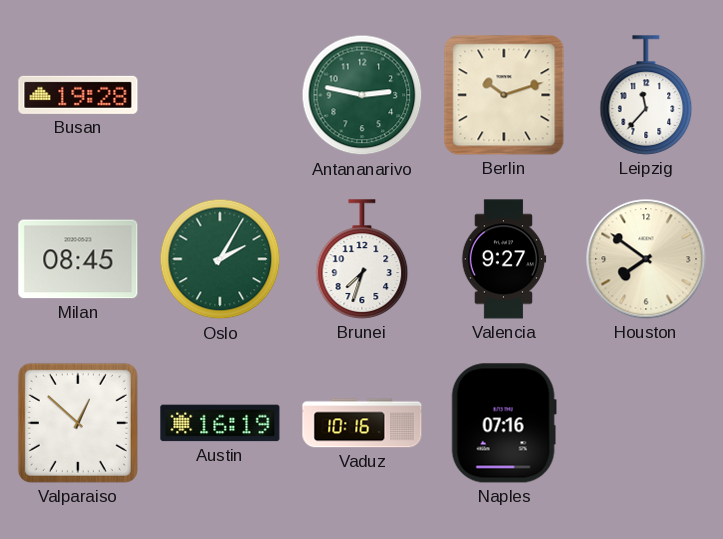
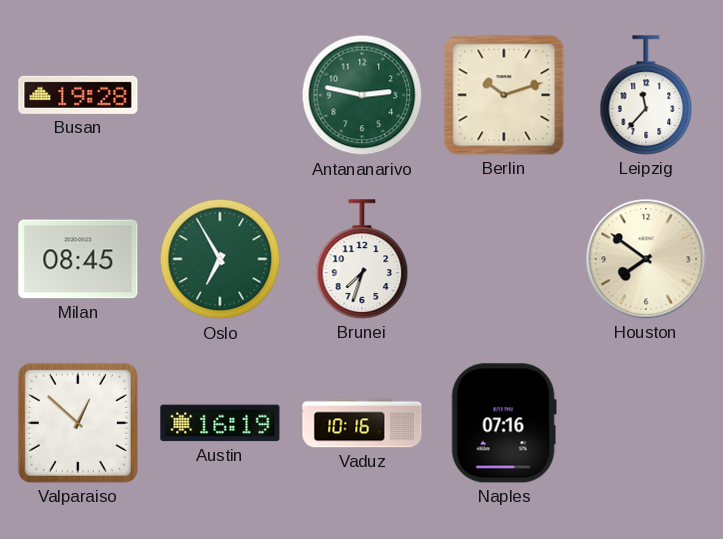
Oslo: 2:05 -> 6:55
Valencia: 9:27 -> none
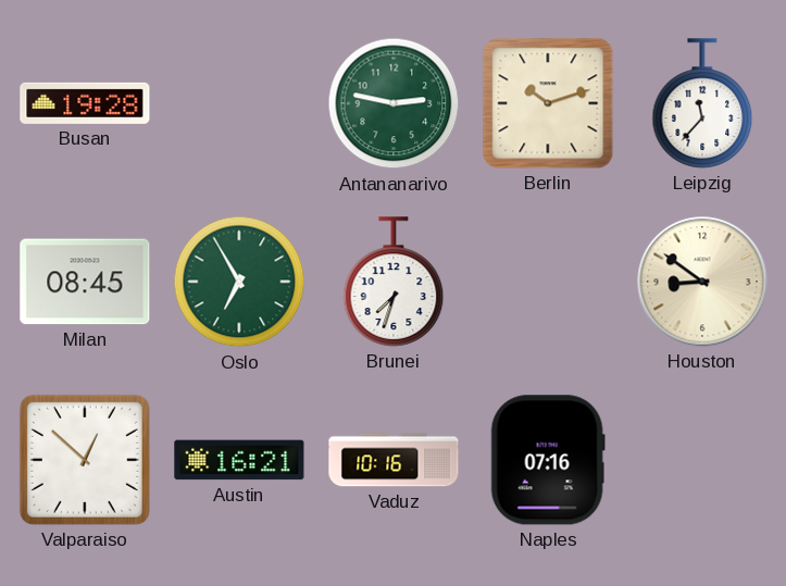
Houston: 7:51 -> 8:51
Austin: 16:19 -> 16:21
